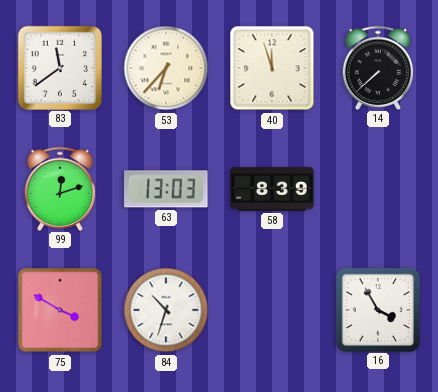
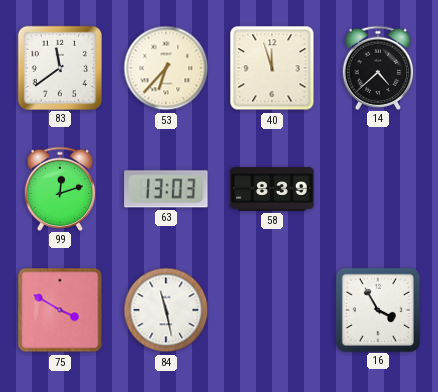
14: 7:38 -> 4:38
84: 10:33 -> 11:28
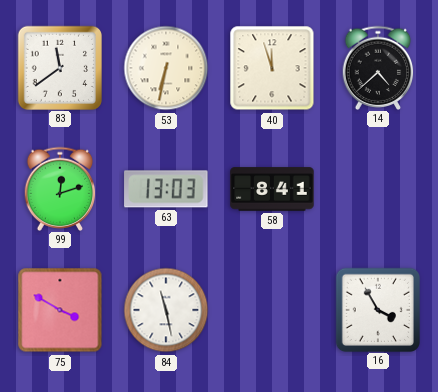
53: 6:37 -> 6:32
58: 8:39 -> 8:41
